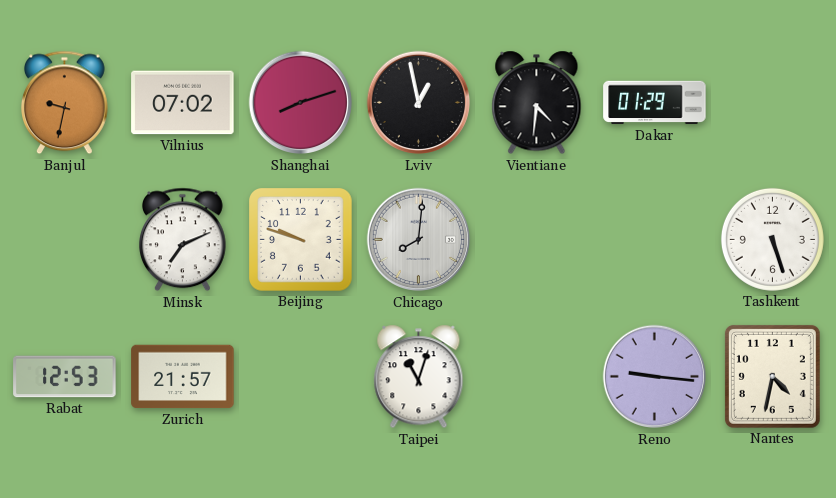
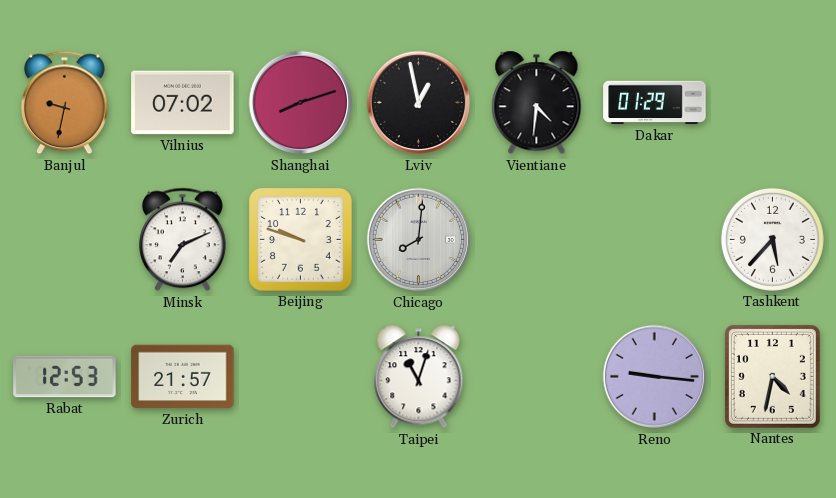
Tashkent: 5:27 -> 5:37
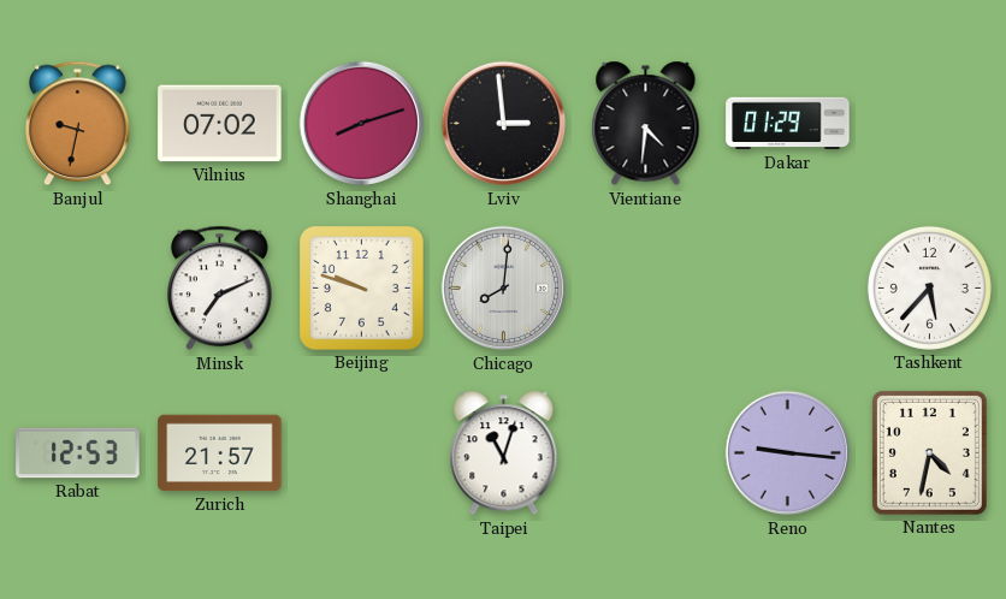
Lviv: 12:58 -> 2:59
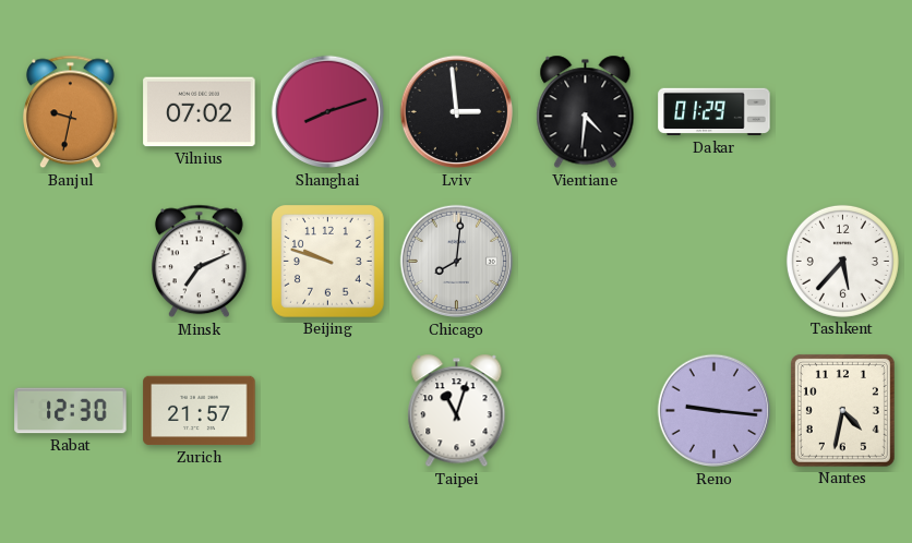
Rabat: 12:53 -> 12:30
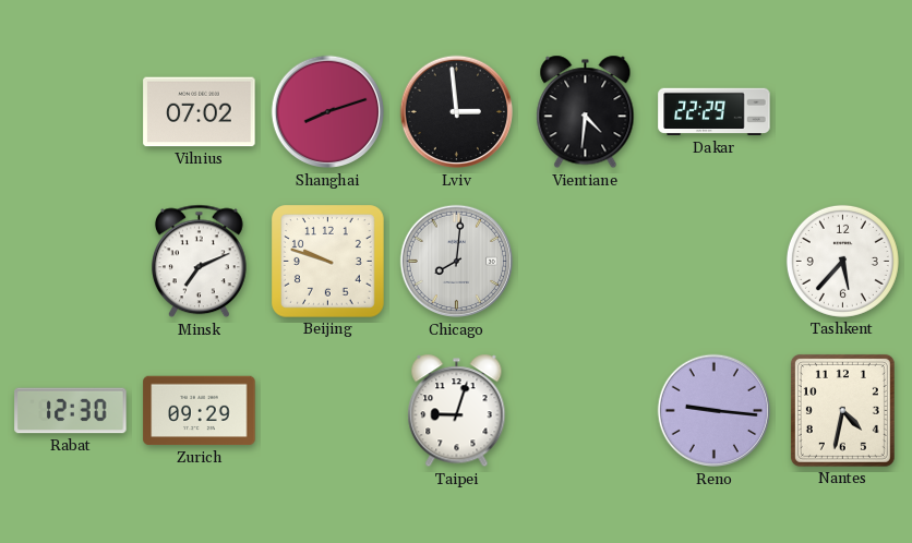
Banjul: 9:32 -> none
Dakar: 01:29 -> 22:29
Zurich: 21:57 -> 09:29
Taipei: 11:03 -> 9:03
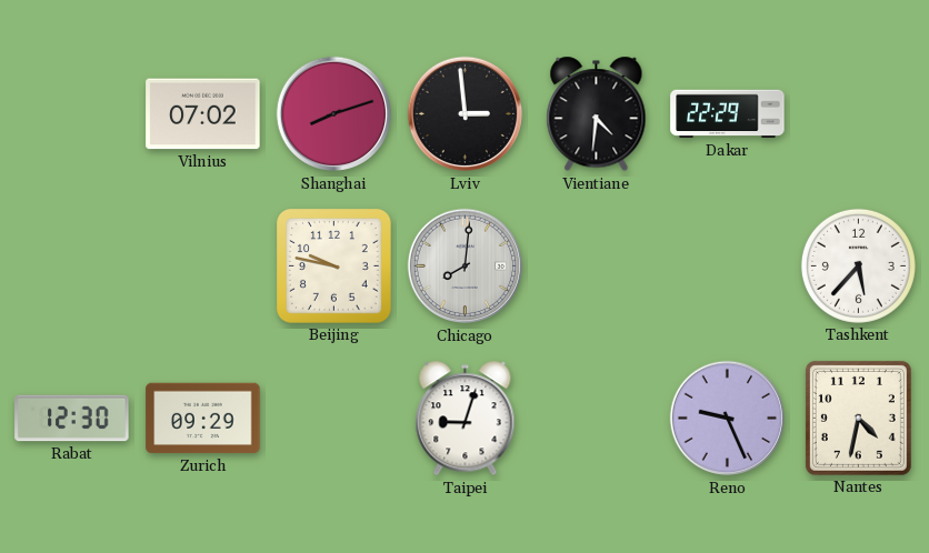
Minsk: 7:11 -> none
Beijing: 9:48 -> 9:47
Reno: 9:16 -> 9:26
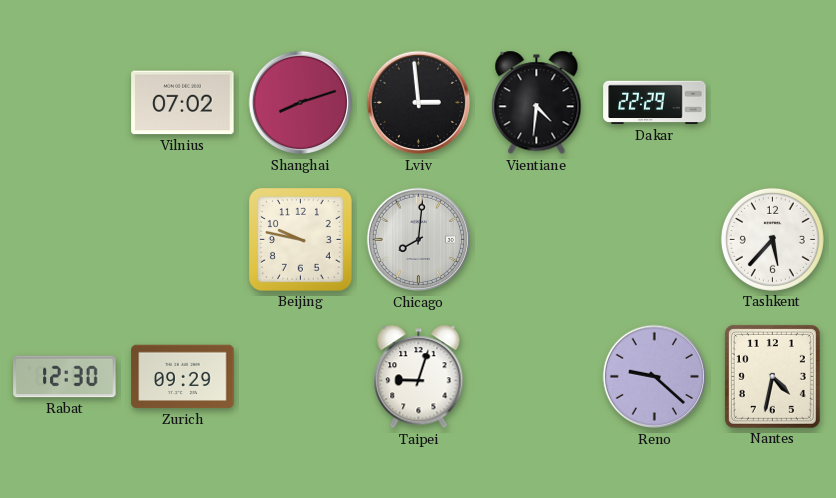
Reno: 9:26 -> 9:22
